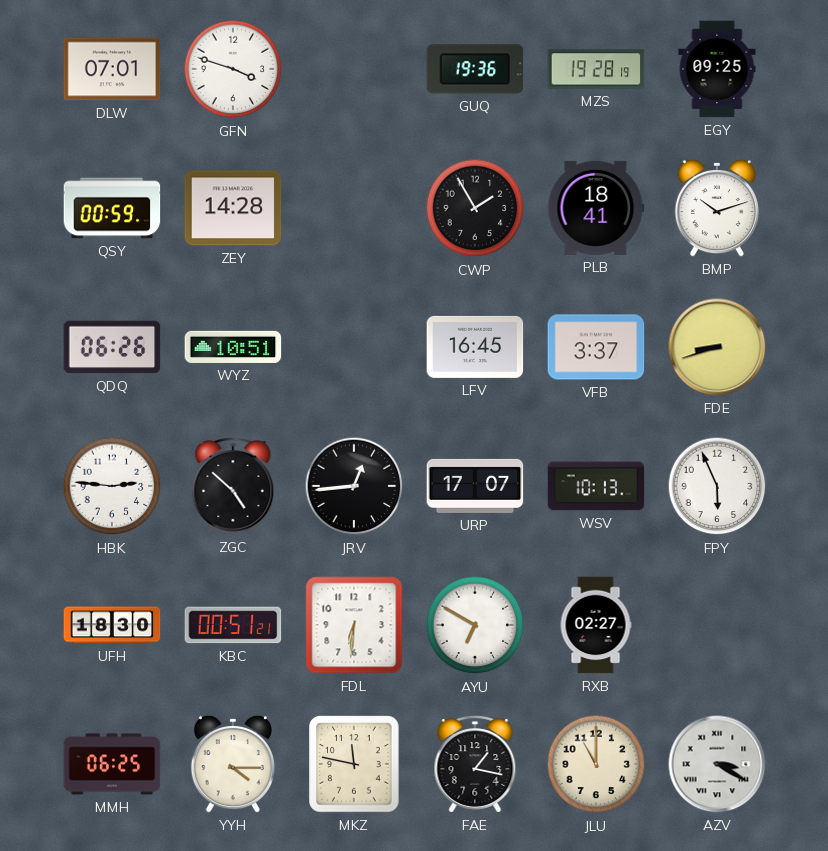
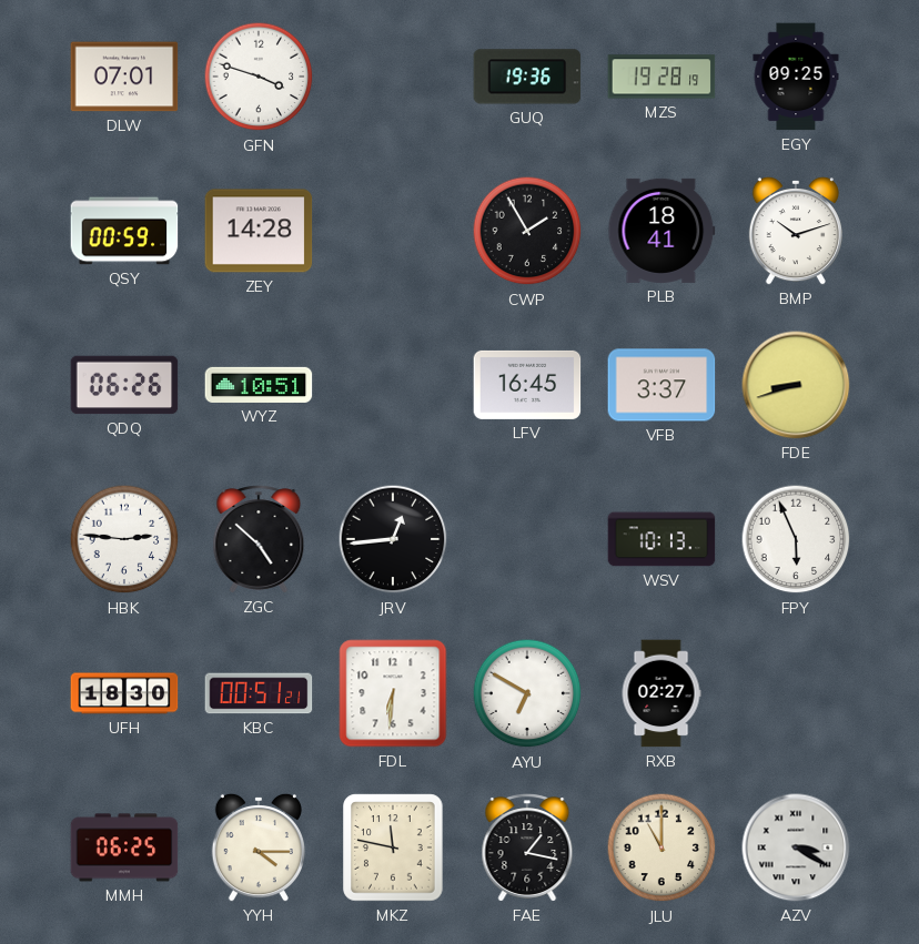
URP: 17:07 -> none
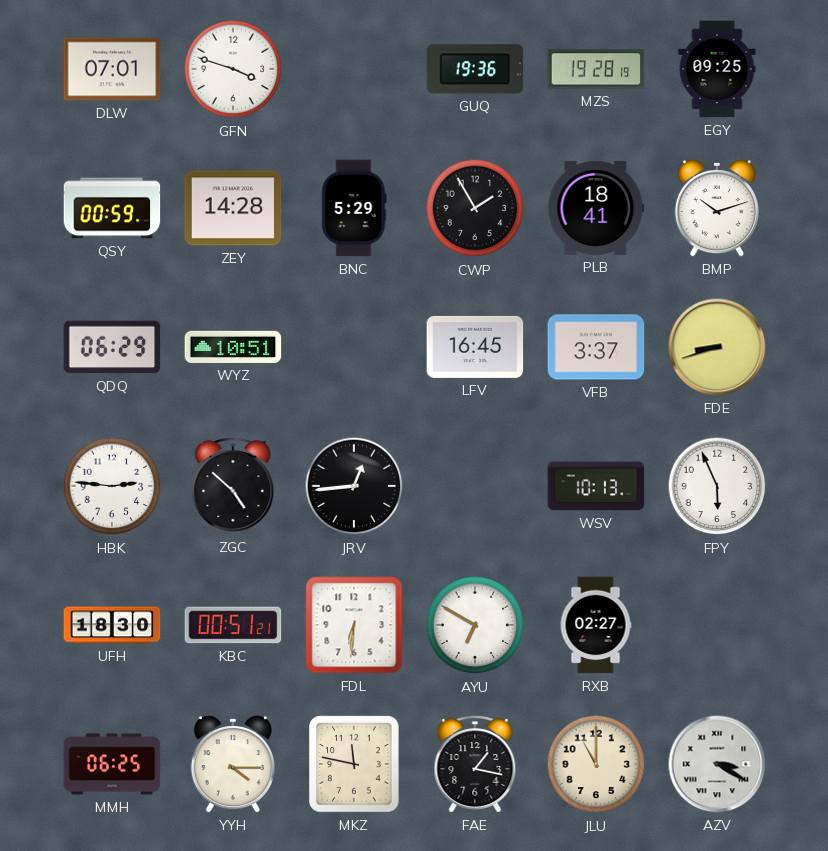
BNC: none -> 5:29
QDQ: 06:26 -> 06:29
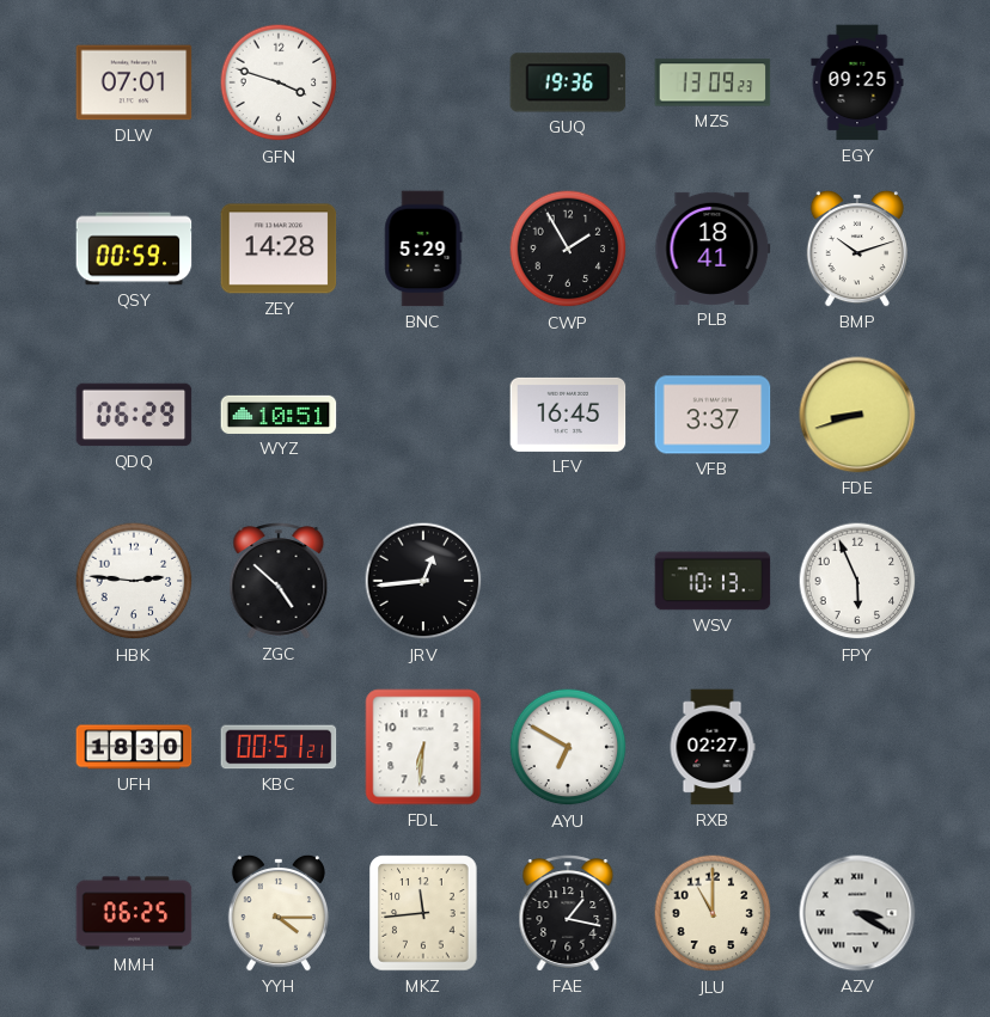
MZS: 19:28 -> 13:09
MKZ: 11:47 -> 11:44
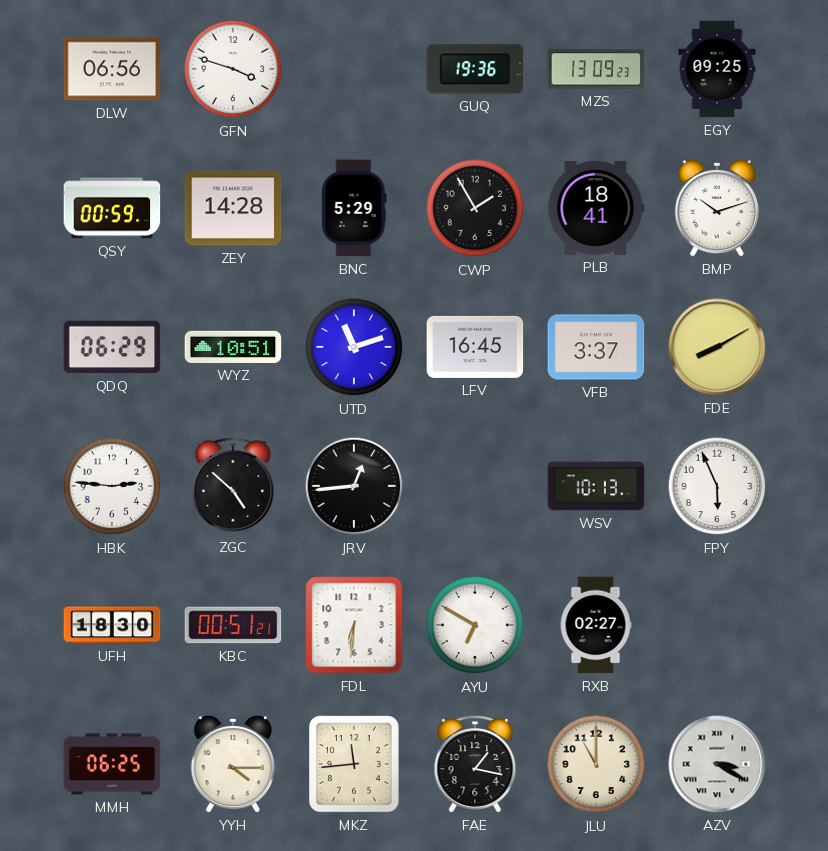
DLW: 07:01 -> 06:56
UTD: none -> 11:12
FDE: 8:42 -> 8:10
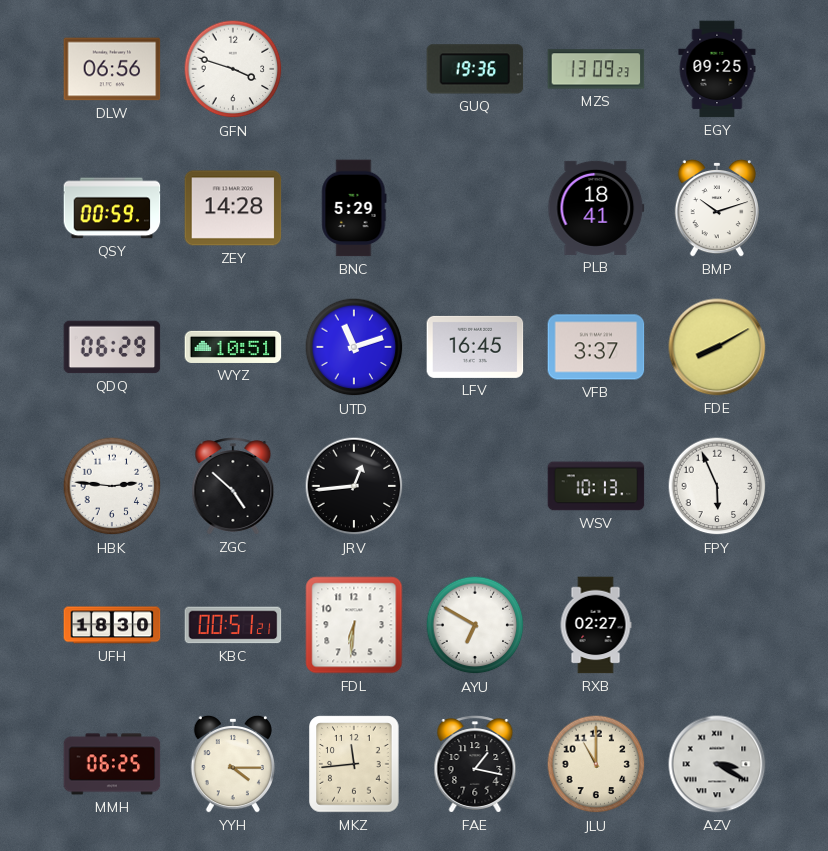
CWP: 1:55 -> none
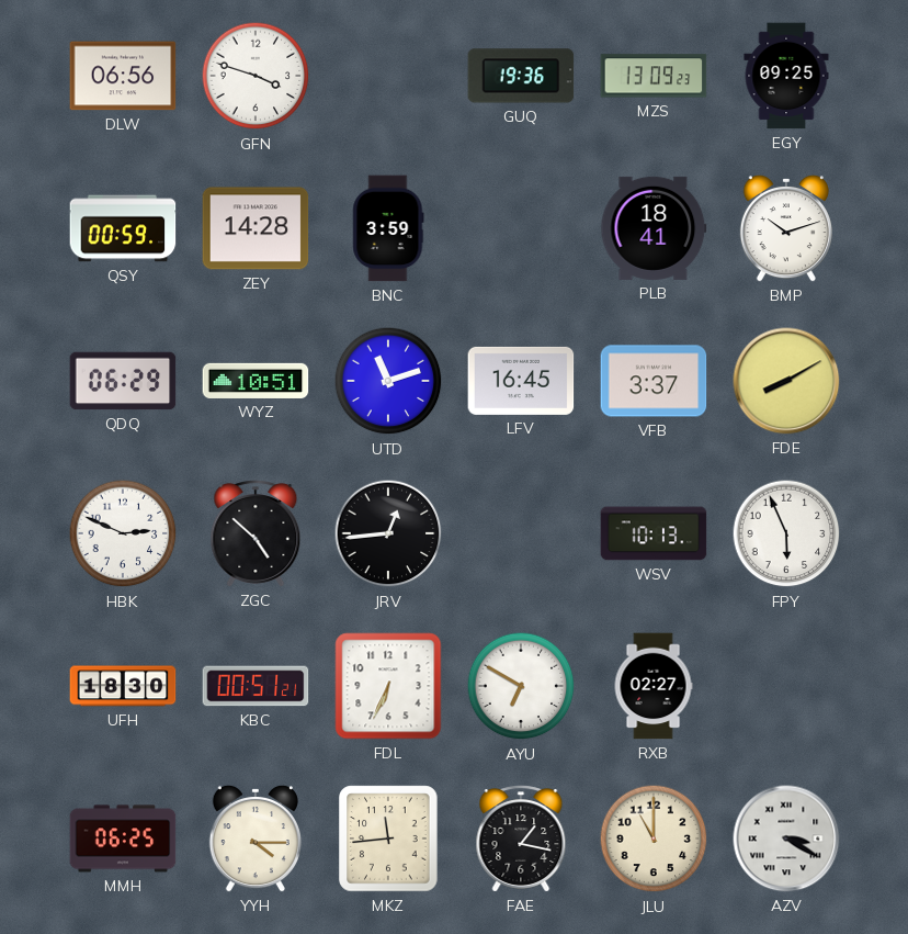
BNC: 5:29 -> 3:59
HBK: 2:46 -> 2:49
FDL: 6:31 -> 6:34
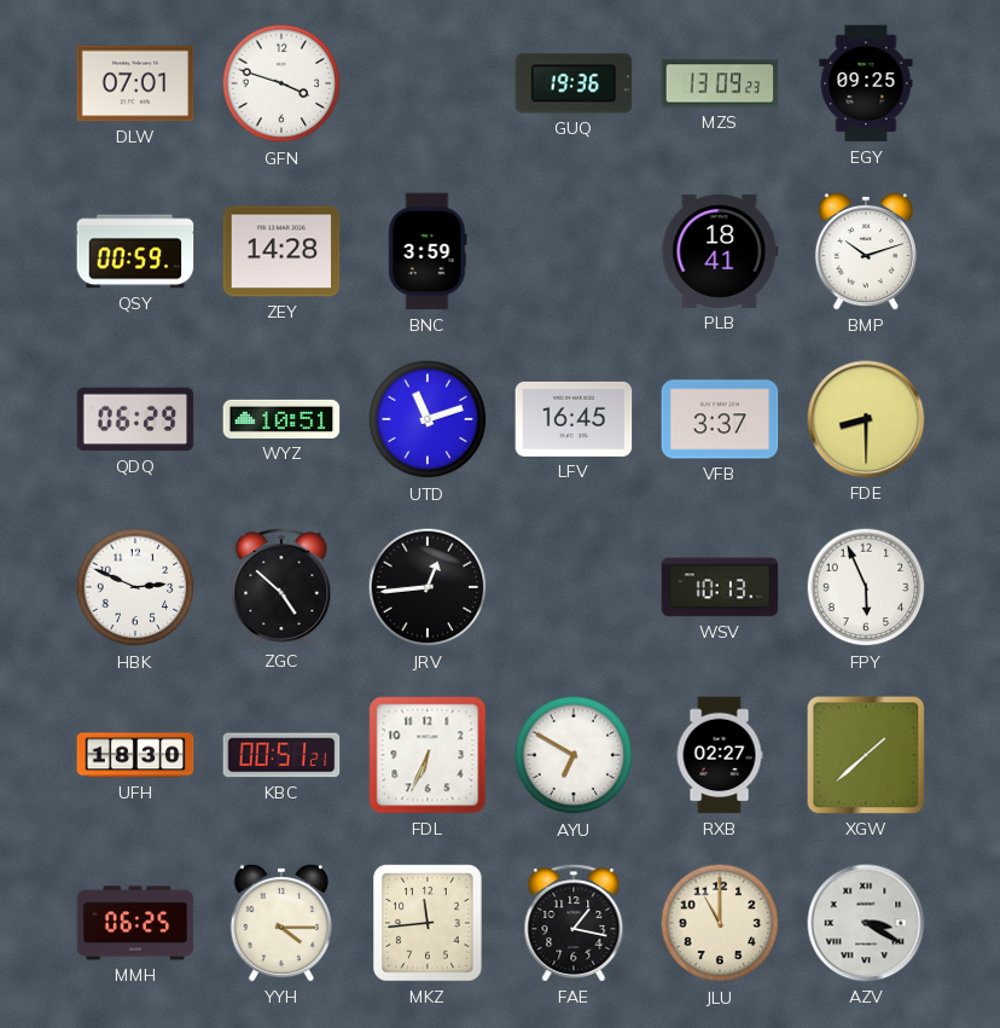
DLW: 06:56 -> 07:01
FDE: 8:10 -> 8:30
XGW: none -> 1:38
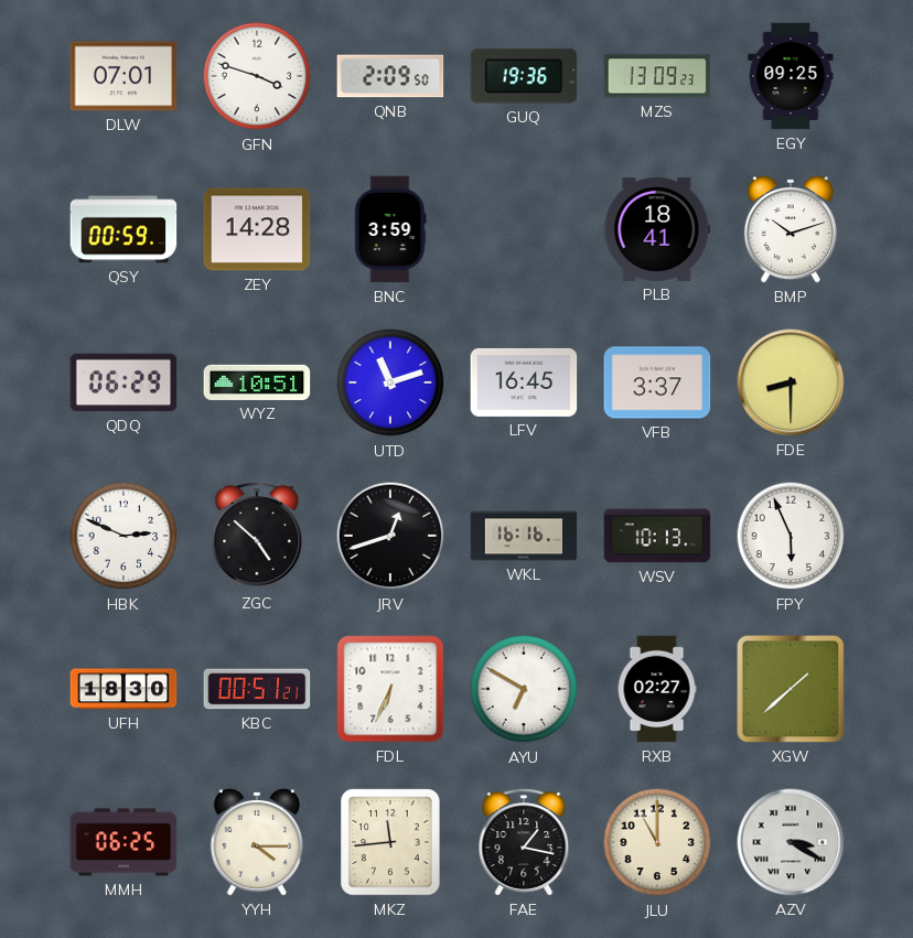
QNB: none -> 2:09
JRV: 12:44 -> 12:42
WKL: none -> 16:16
